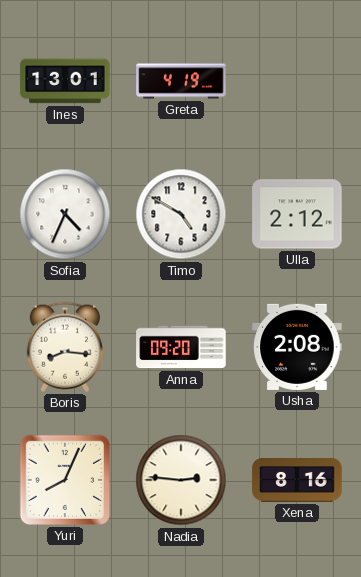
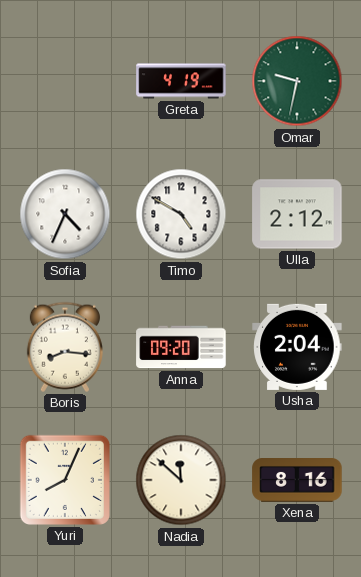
Ines: 13:01 -> none
Omar: none -> 9:32
Usha: 2:08 -> 2:04
Nadia: 2:46 -> 11:52
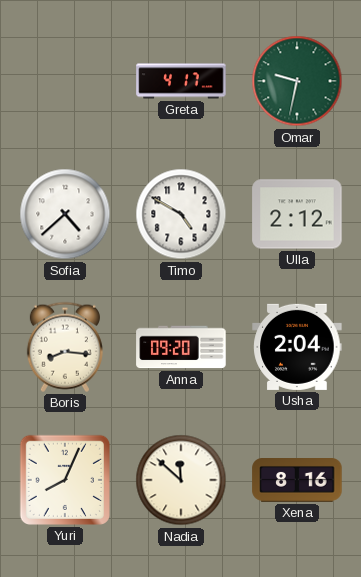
Greta: 4:19 -> 4:17
Sofia: 4:34 -> 4:38
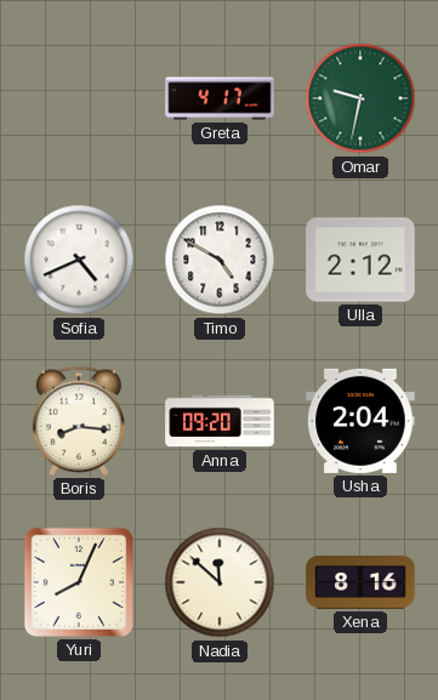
Sofia: 4:38 -> 4:41
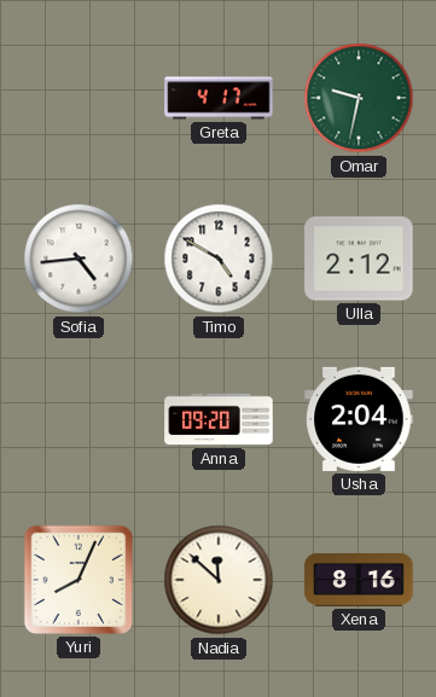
Sofia: 4:41 -> 4:44
Boris: 8:16 -> none
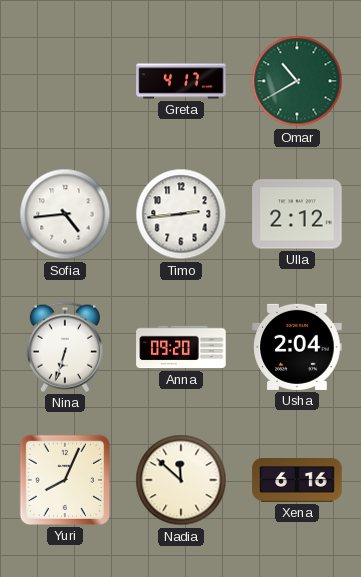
Omar: 9:32 -> 10:40
Timo: 4:50 -> 2:44
Nina: none -> 6:33
Xena: 8:16 -> 6:16
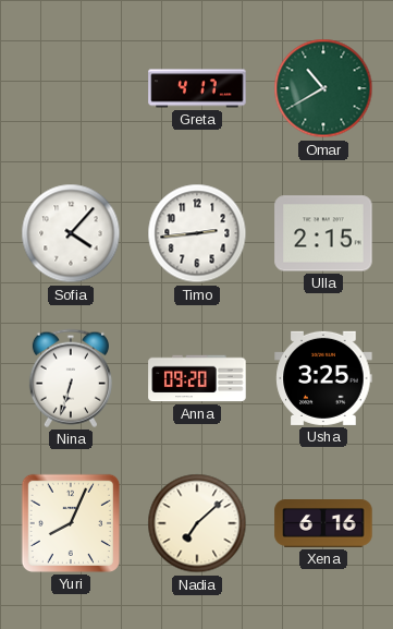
Sofia: 4:44 -> 4:07
Ulla: 2:12 -> 2:15
Usha: 2:04 -> 3:25
Nadia: 11:52 -> 7:08
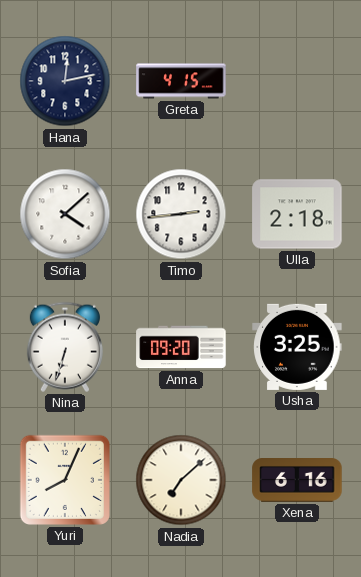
Hana: none -> 12:13
Greta: 4:17 -> 4:15
Omar: 10:40 -> none
Sofia: 4:07 -> 4:08
Ulla: 2:15 -> 2:18
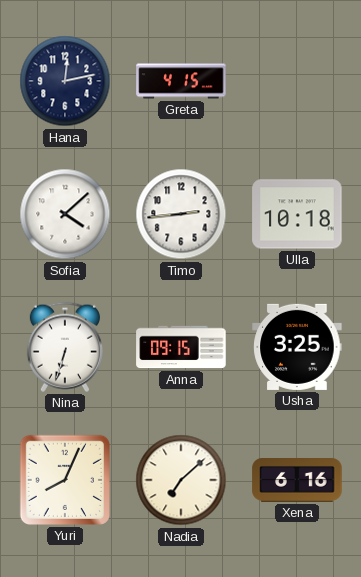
Ulla: 2:18 -> 10:18
Anna: 09:20 -> 09:15
